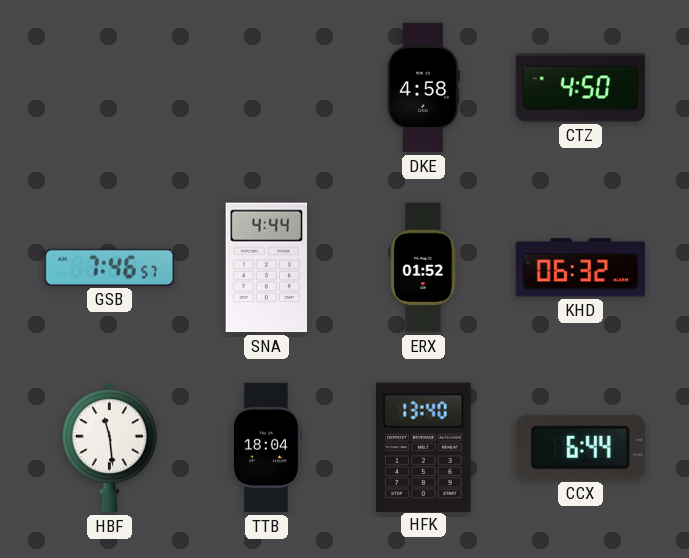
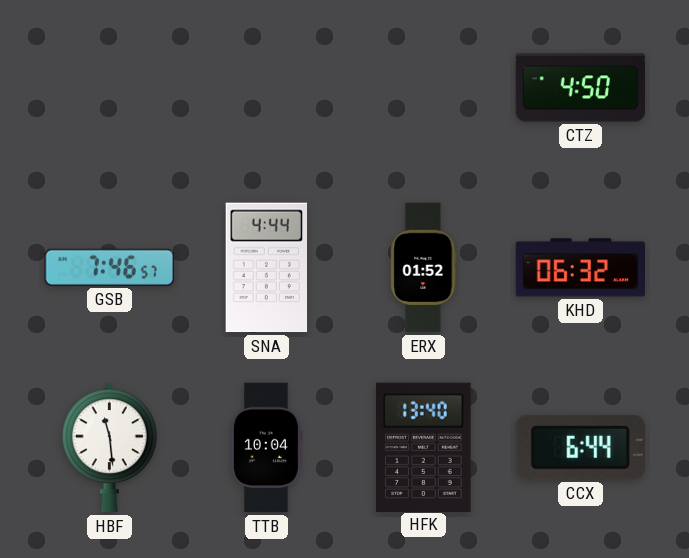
DKE: 4:58 -> none
TTB: 18:04 -> 10:04
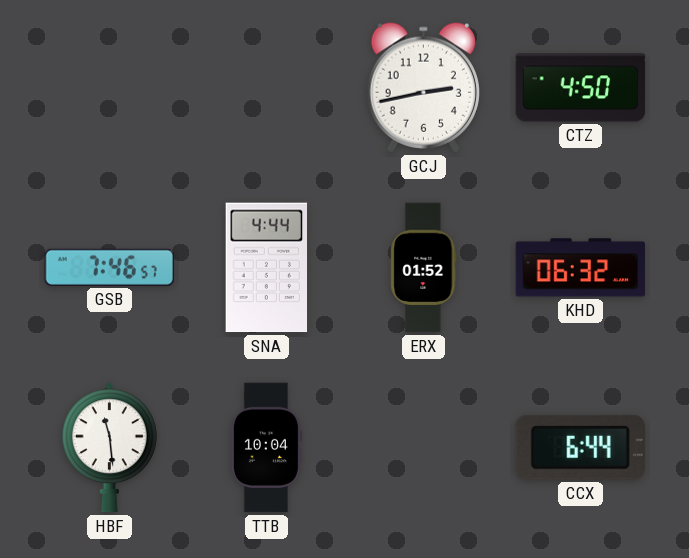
GCJ: none -> 2:43
HFK: 13:40 -> none
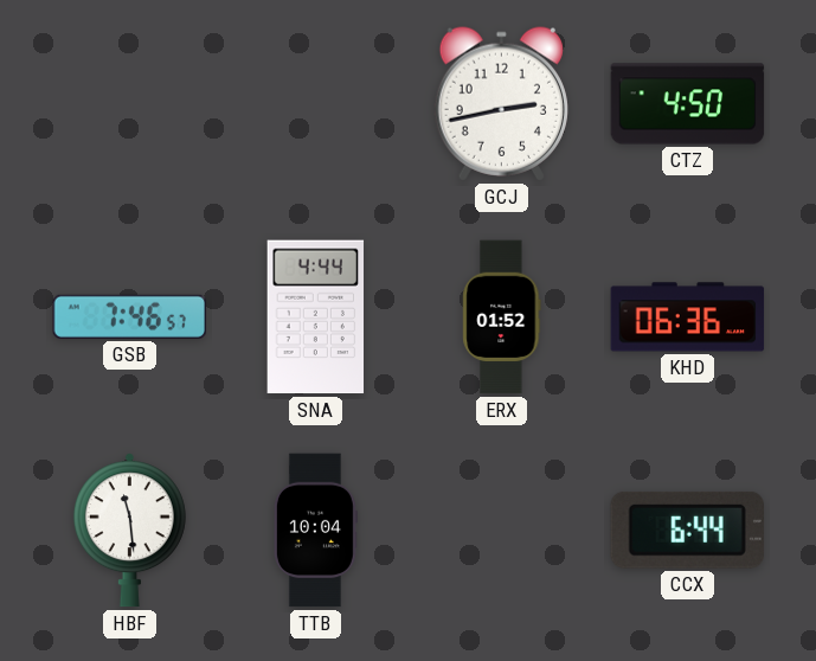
KHD: 06:32 -> 06:36
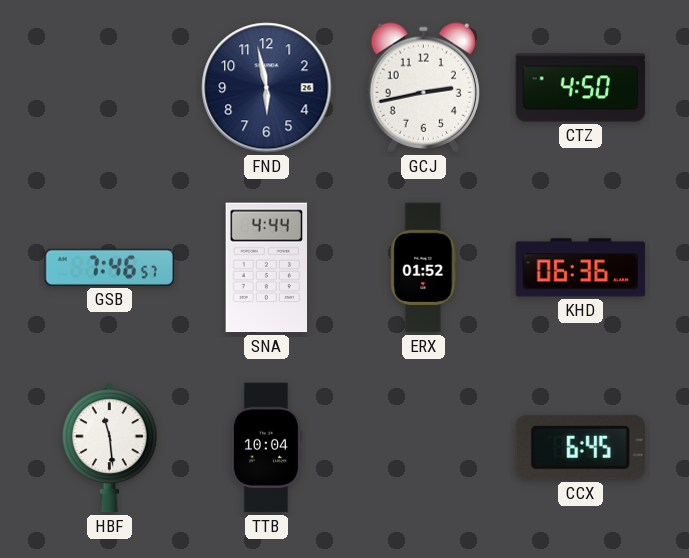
FND: none -> 5:58
CCX: 6:44 -> 6:45
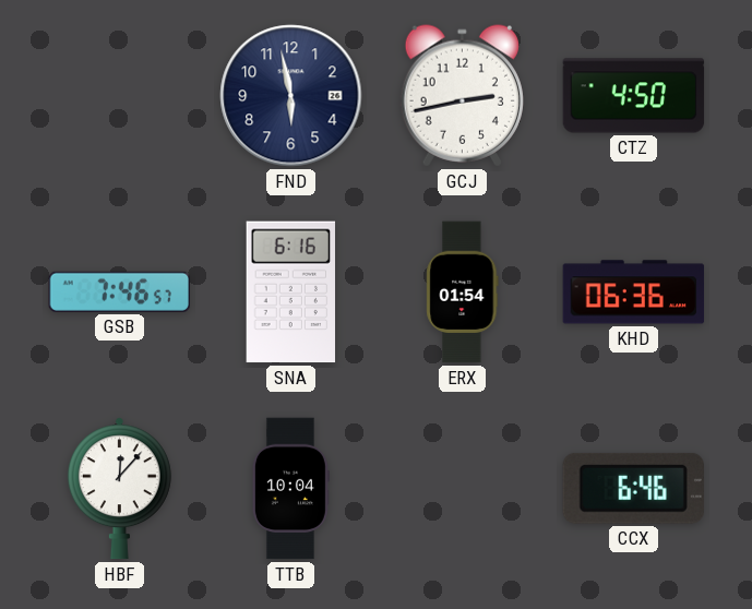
SNA: 4:44 -> 6:16
ERX: 01:52 -> 01:54
HBF: 11:29 -> 12:07
CCX: 6:45 -> 6:46
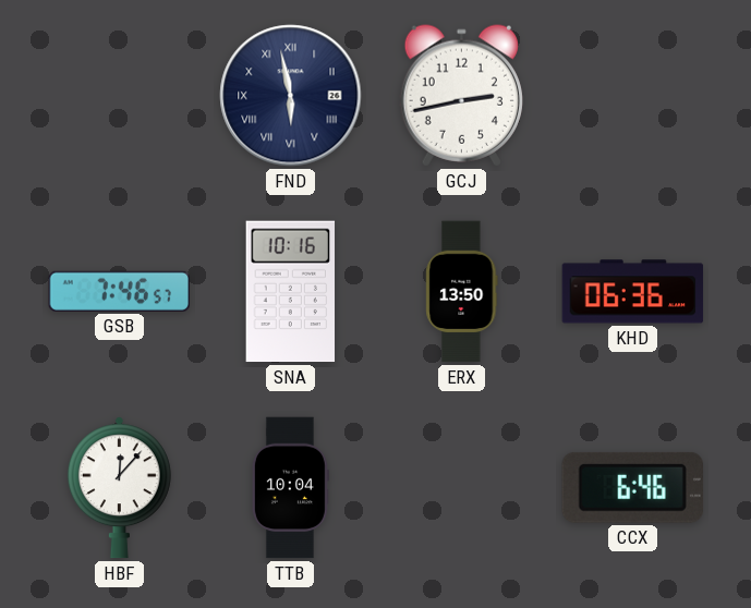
FND numerals: Arabic -> Roman
CTZ: 4:50 -> none
SNA: 6:16 -> 10:16
ERX: 01:54 -> 13:50
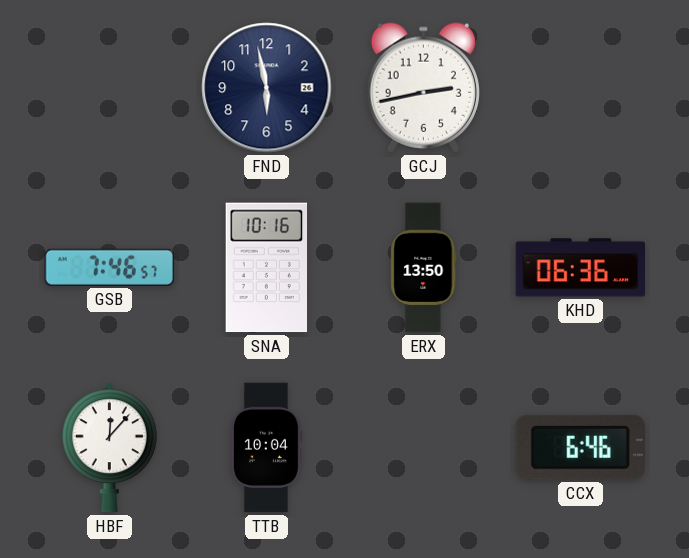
FND numerals: Roman -> Arabic
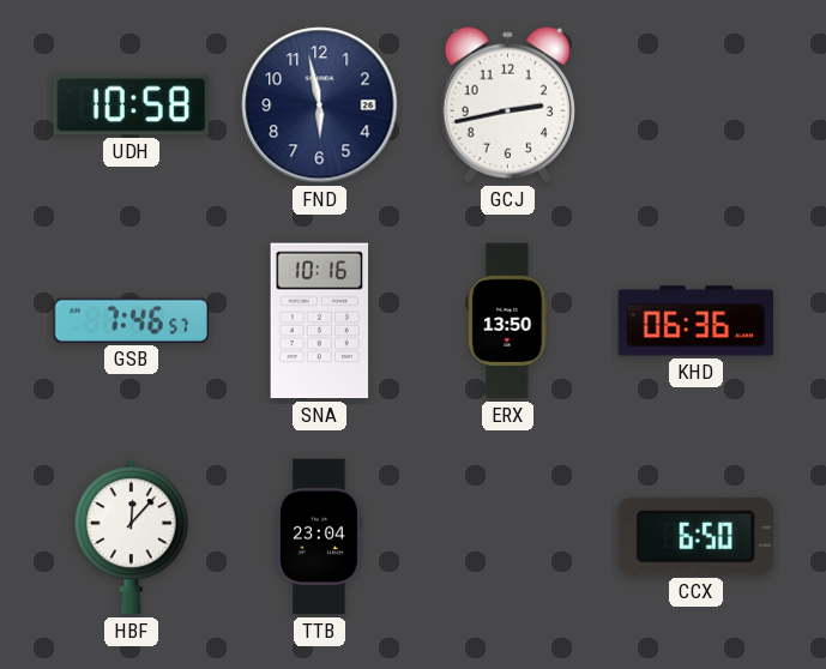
UDH: none -> 10:58
TTB: 10:04 -> 23:04
CCX: 6:46 -> 6:50
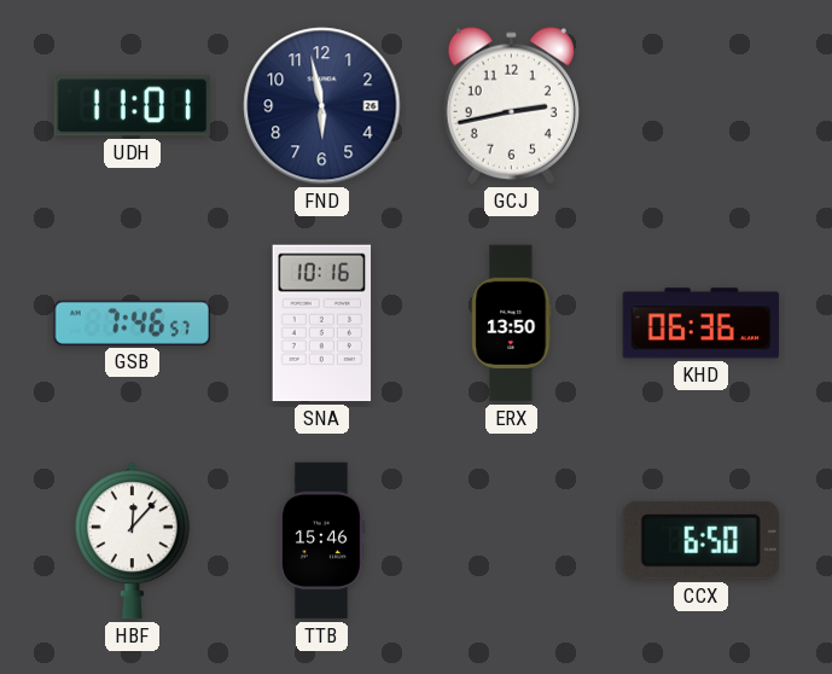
UDH: 10:58 -> 11:01
TTB: 23:04 -> 15:46
